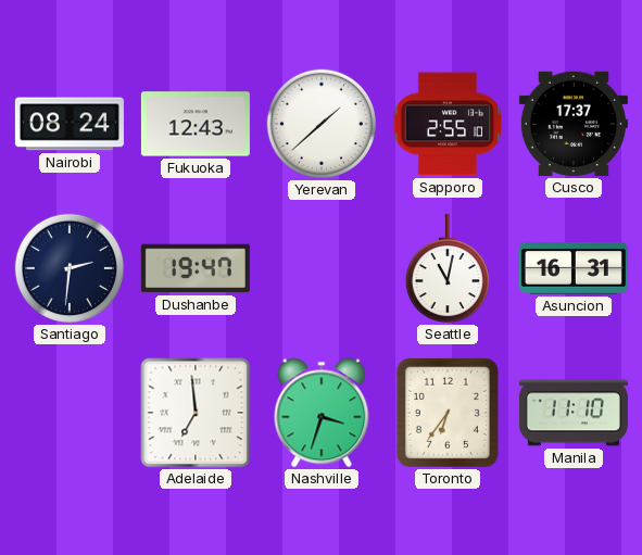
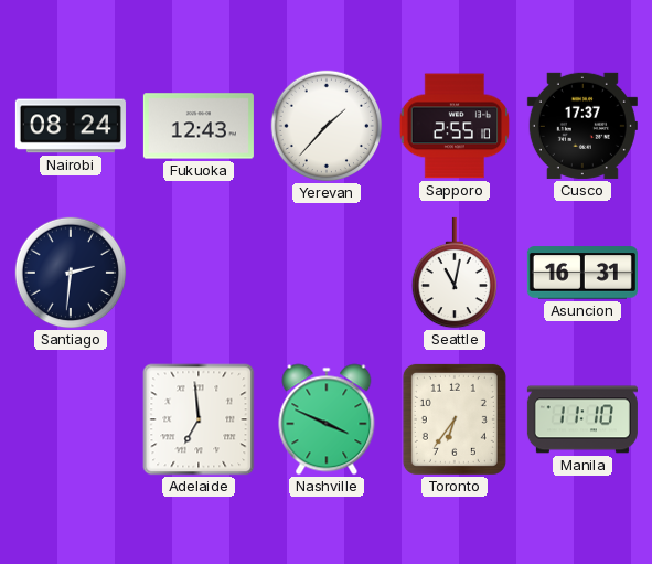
Yerevan: 1:38 -> 1:37
Dushanbe: 19:47 -> none
Nashville: 3:33 -> 3:49
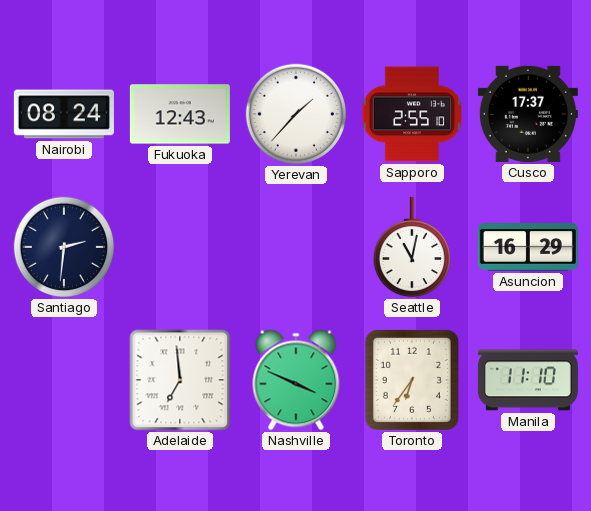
Asuncion: 16:31 -> 16:29
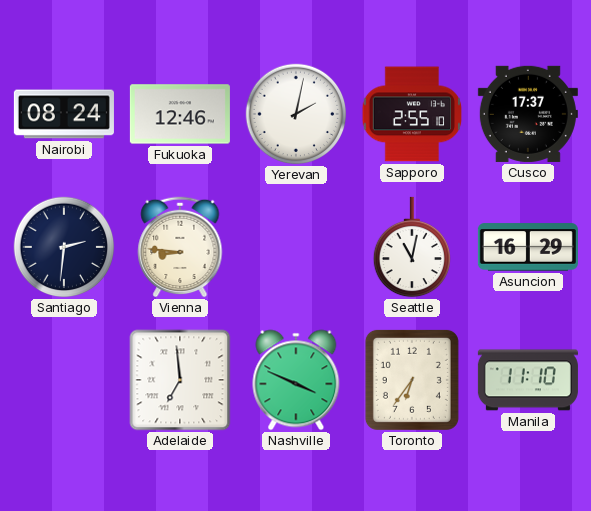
Fukuoka: 12:43 -> 12:46
Yerevan: 1:37 -> 2:02
Vienna: none -> 8:46
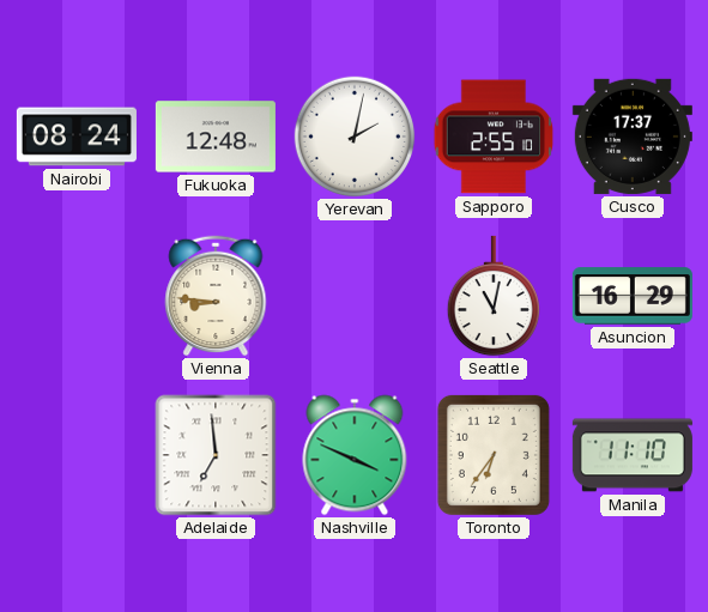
Fukuoka: 12:46 -> 12:48
Santiago: 2:31 -> none
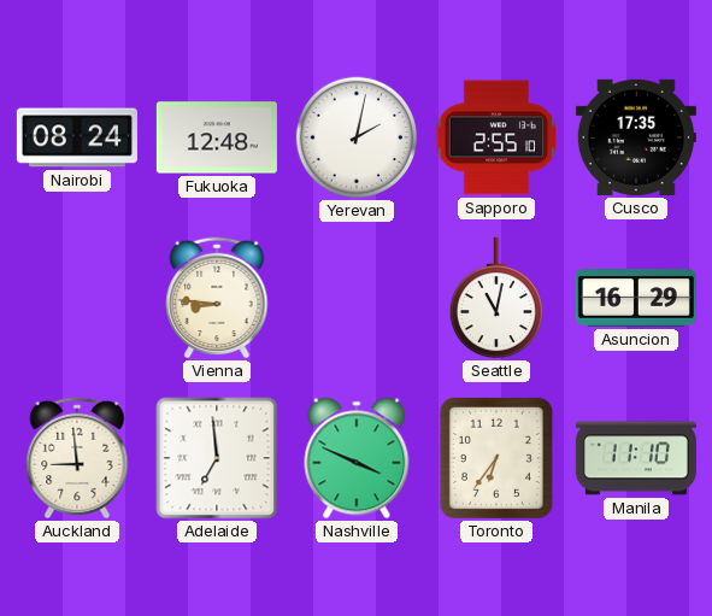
Cusco: 17:37 -> 17:35
Auckland: none -> 8:59
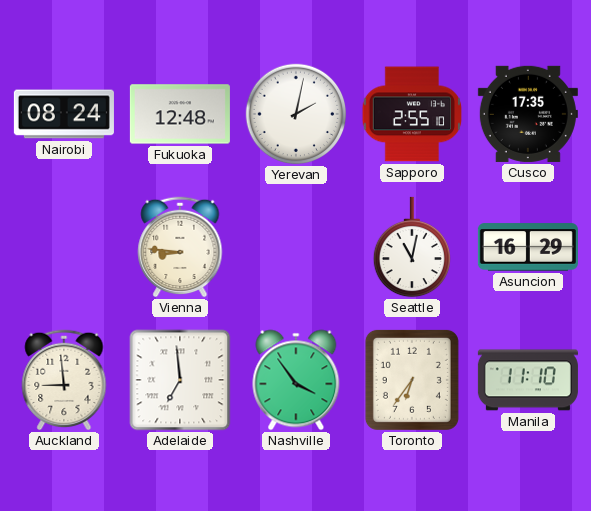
Nashville: 3:49 -> 3:54
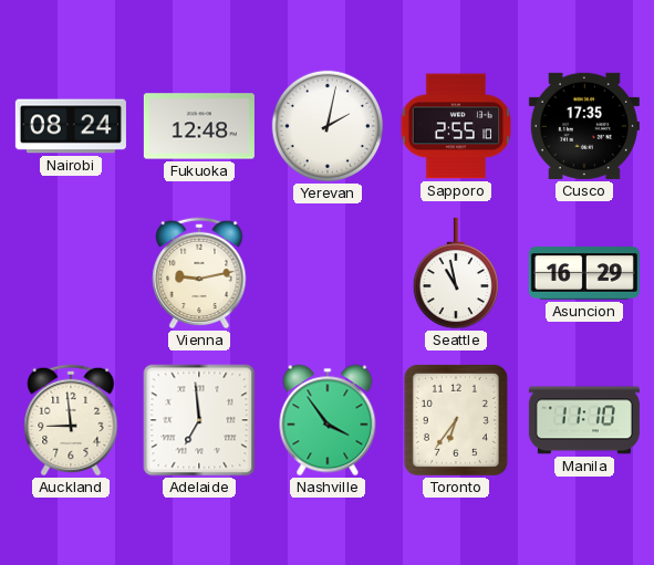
Vienna: 8:46 -> 9:13
Seattle: 11:02 -> 10:58
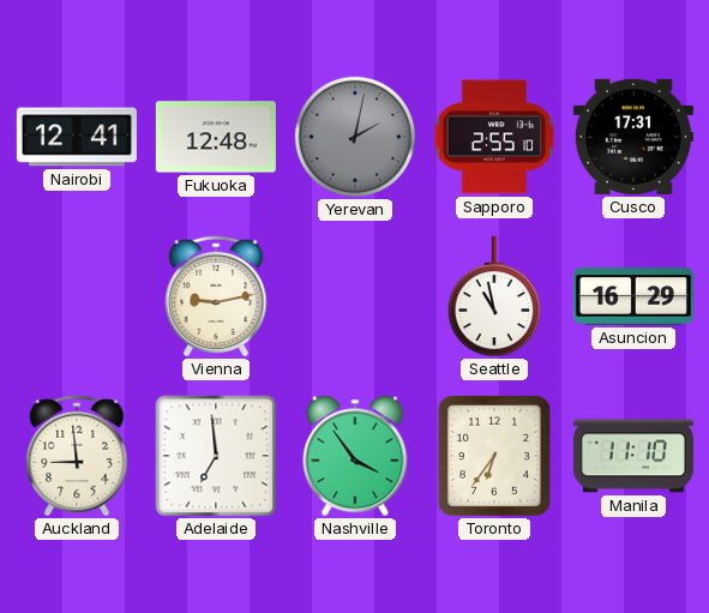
Nairobi: 08:24 -> 12:41
Yerevan dial: white -> grey
Cusco: 17:35 -> 17:31
